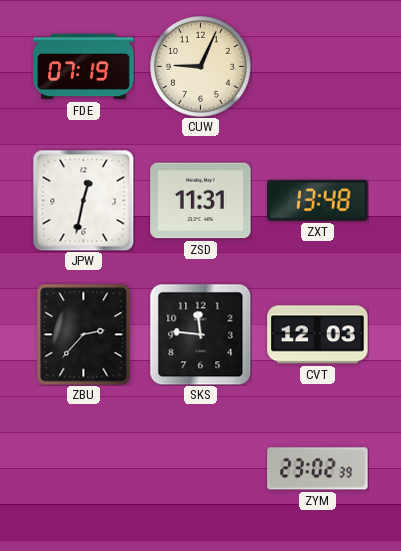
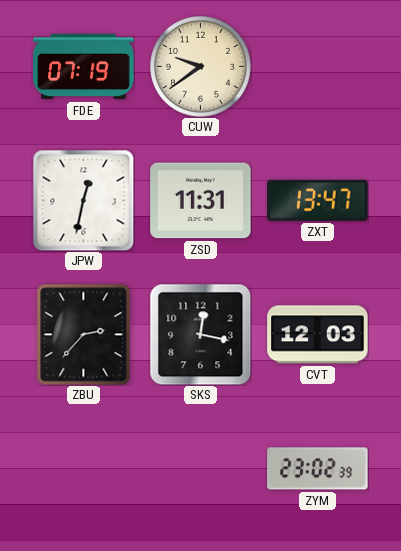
CUW: 9:04 -> 9:39
ZXT: 13:48 -> 13:47
SKS: 11:46 -> 12:17
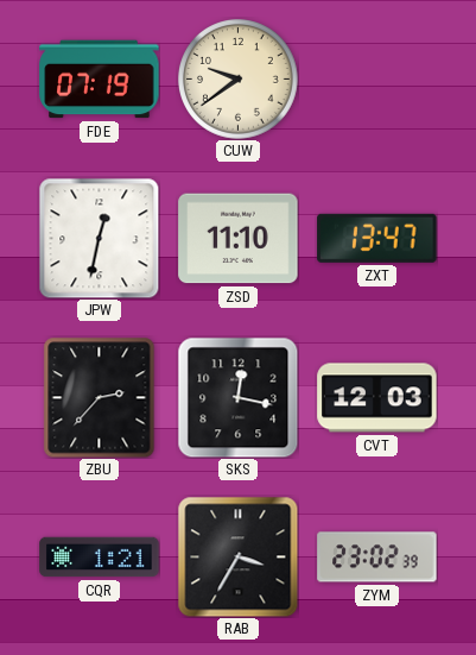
ZSD: 11:31 -> 11:10
CQR: none -> 1:21
RAB: none -> 3:35
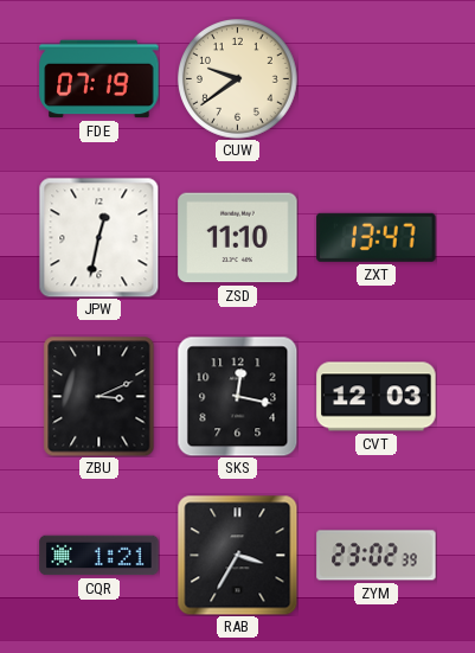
ZBU: 2:37 -> 3:11
